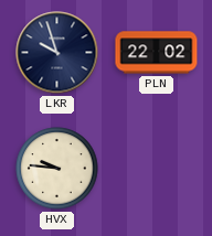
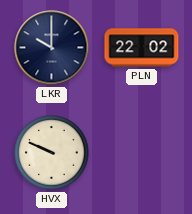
LKR: 9:57 -> 10:00
HVX: 9:46 -> 9:49
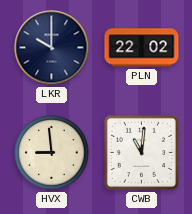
HVX: 9:49 -> 8:59
CWB: none -> 11:01
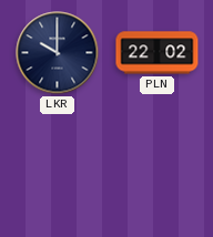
HVX: 8:59 -> none
CWB: 11:01 -> none
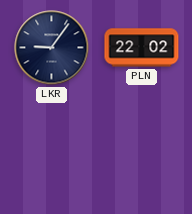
LKR: 10:00 -> 9:06
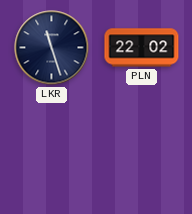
LKR: 9:06 -> 11:27
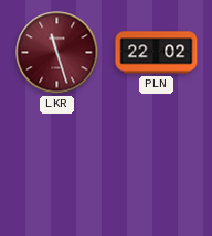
LKR dial: navy -> burgundy
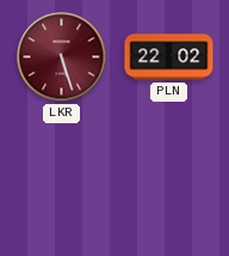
LKR: 11:27 -> 5:27
